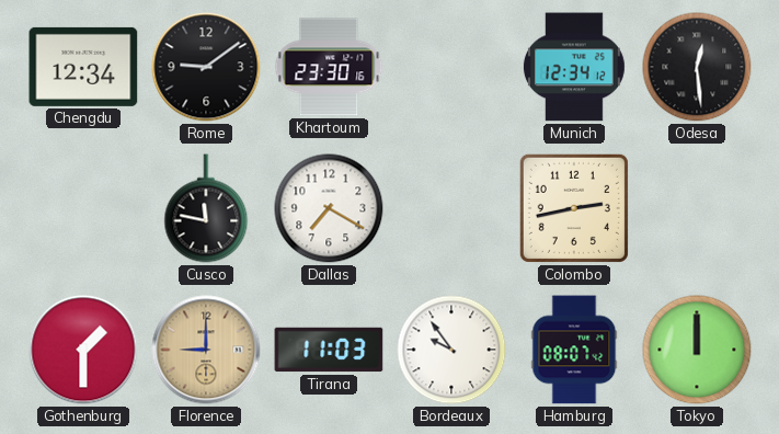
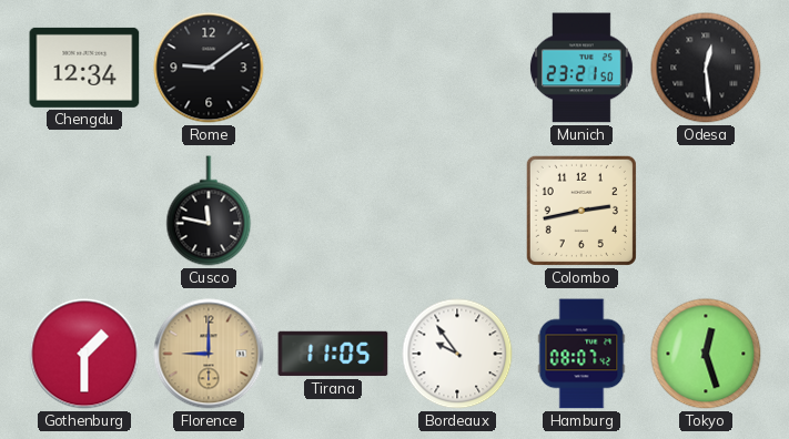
Khartoum: 23:30 -> none
Munich: 12:34 -> 23:21
Dallas: 7:20 -> none
Tirana: 11:03 -> 11:05
Tokyo: 12:00 -> 12:27
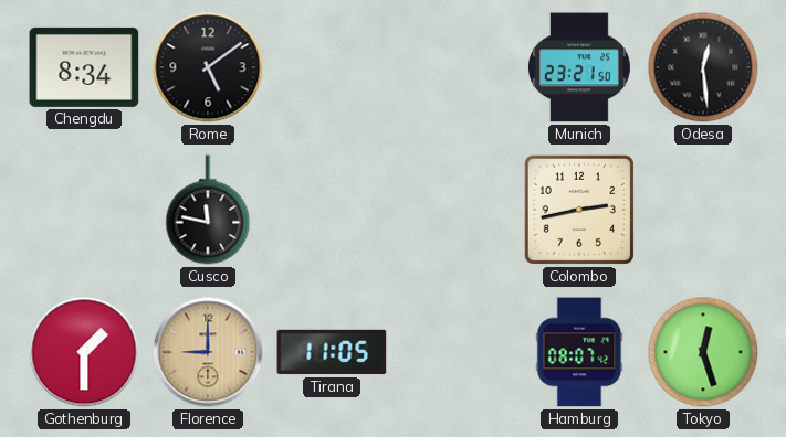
Chengdu: 12:34 -> 8:34
Rome: 9:09 -> 5:09
Bordeaux: 9:54 -> none
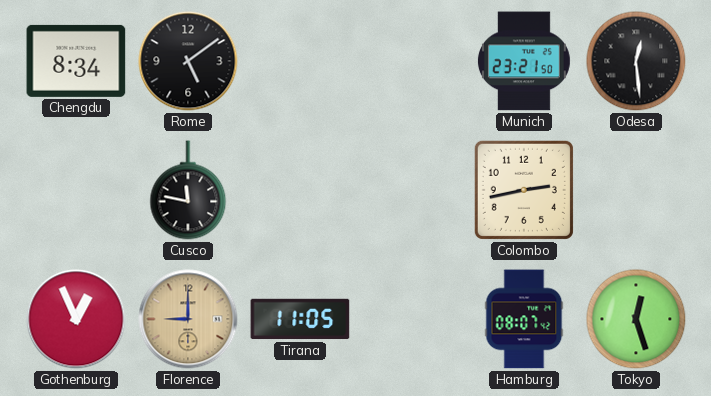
Gothenburg: 1:30 -> 12:56
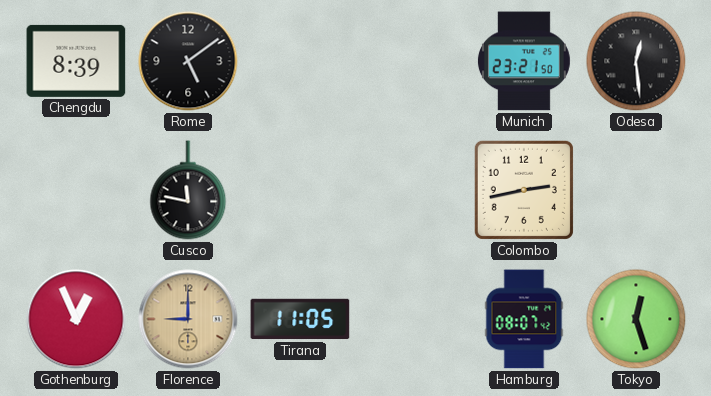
Chengdu: 8:34 -> 8:39
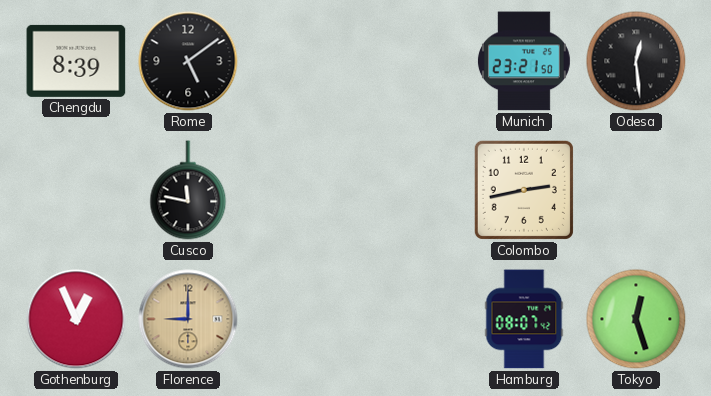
Tirana: 11:05 -> none
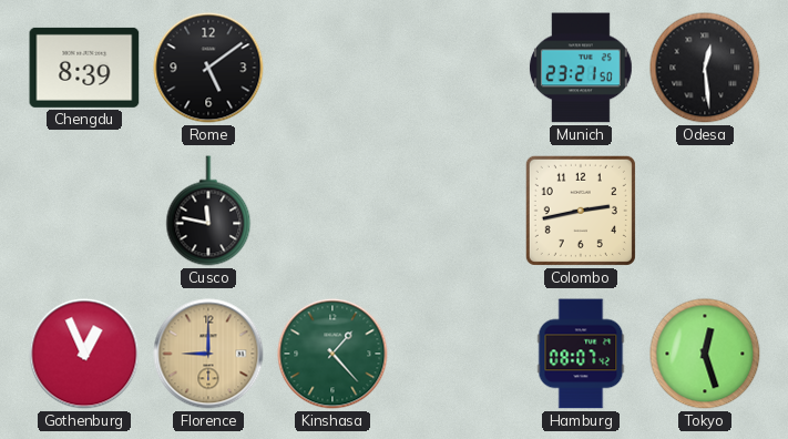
Kinshasa: none -> 1:23
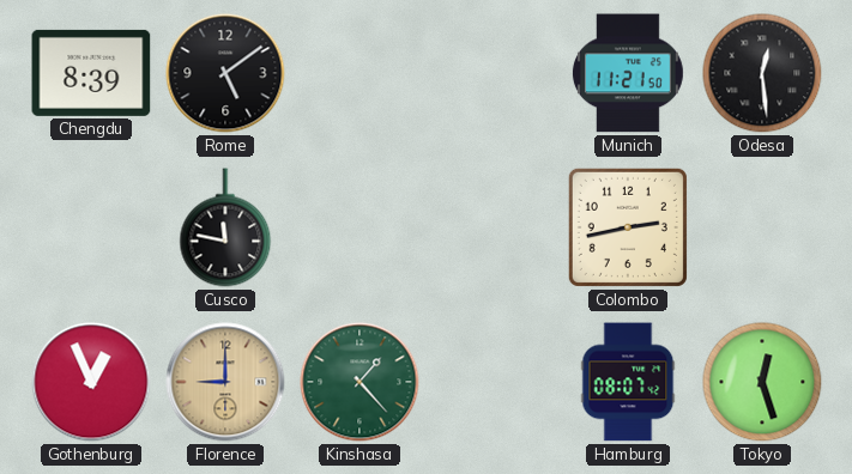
Munich: 23:21 -> 11:21
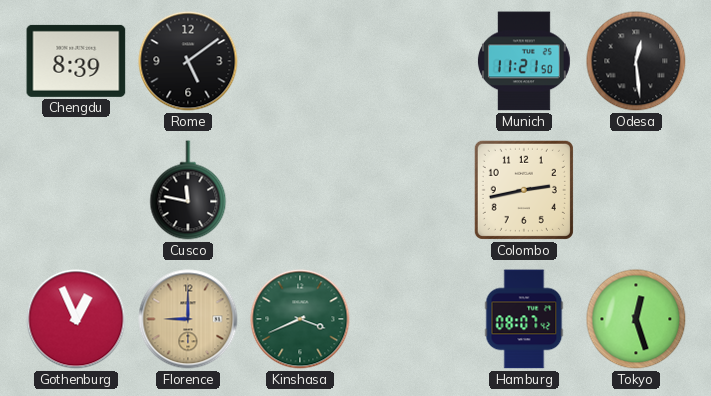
Kinshasa: 1:23 -> 3:41
